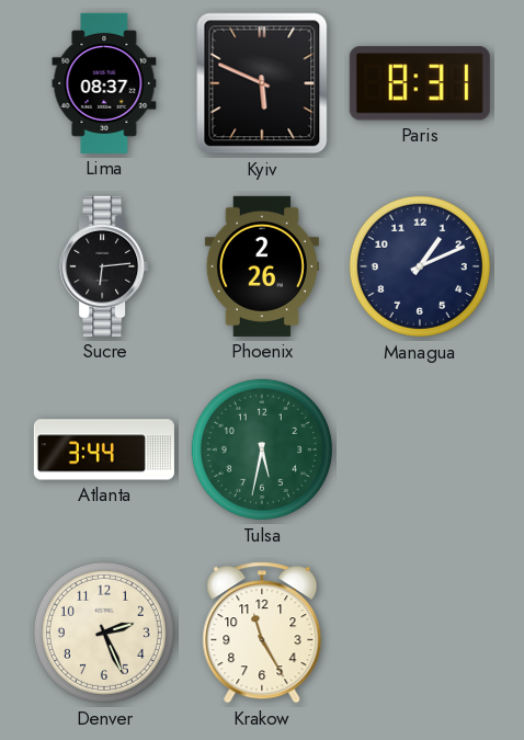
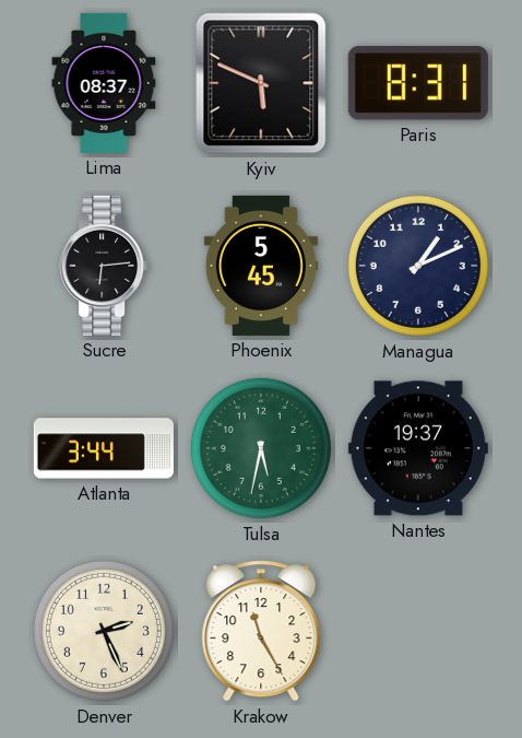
Phoenix: 2:26 -> 5:45
Nantes: none -> 19:37
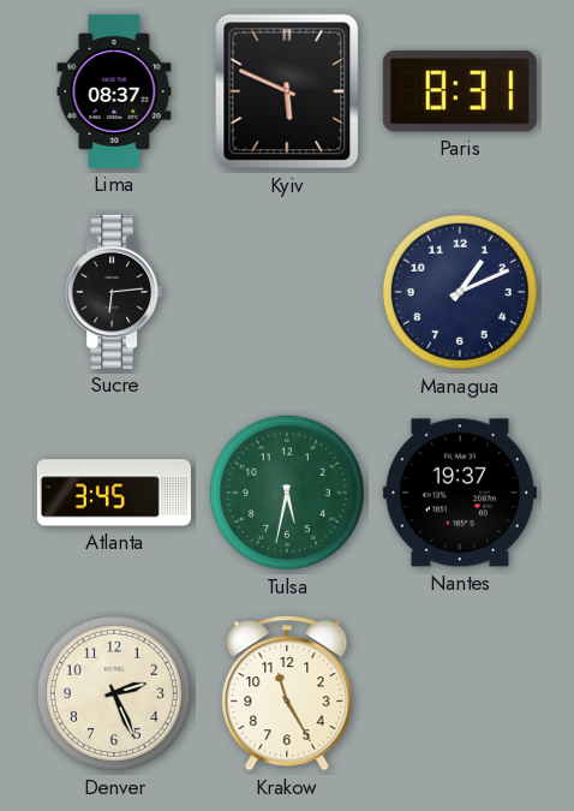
Phoenix: 5:45 -> none
Atlanta: 3:44 -> 3:45
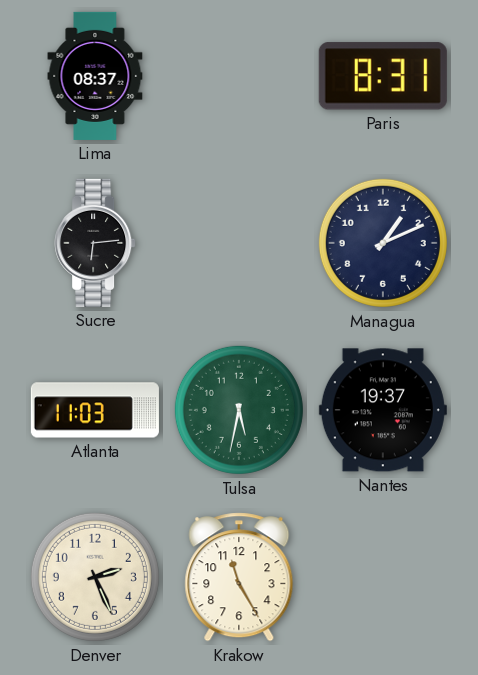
Kyiv: 5:49 -> none
Atlanta: 3:45 -> 11:03
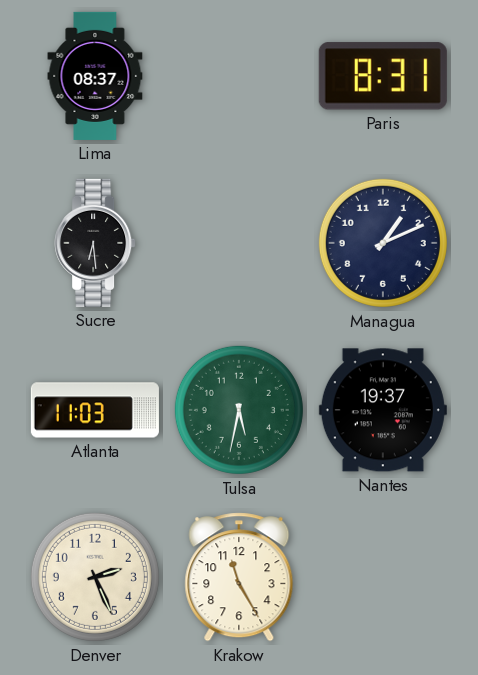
Sucre: 6:14 -> 6:29
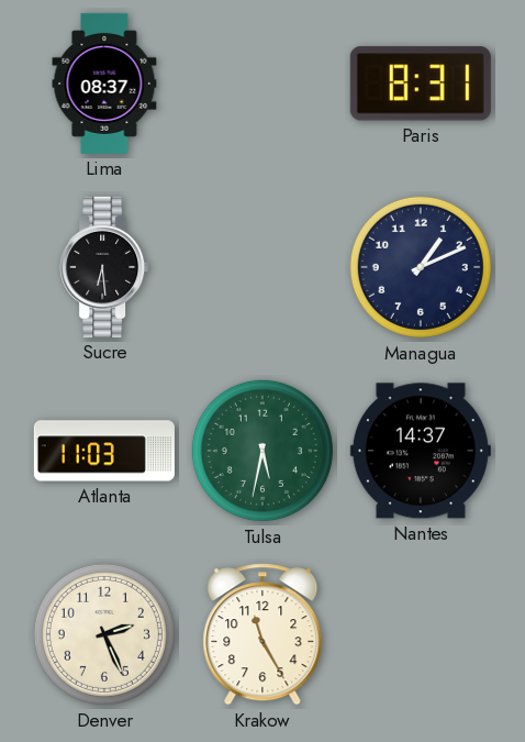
Nantes: 19:37 -> 14:37
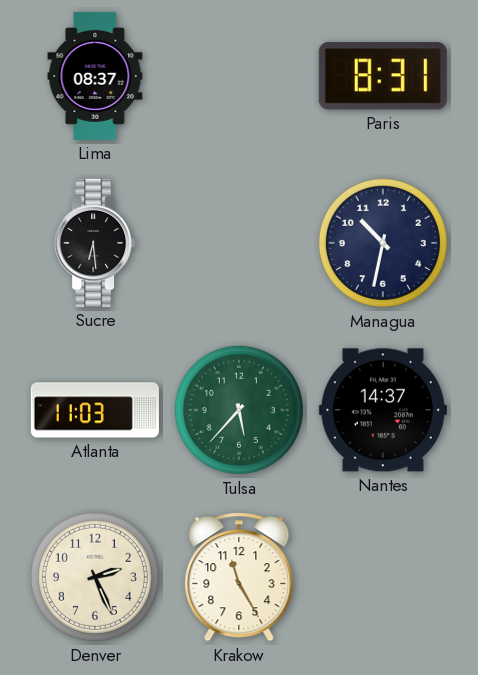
Managua: 1:11 -> 10:32
Tulsa: 5:32 -> 5:37
